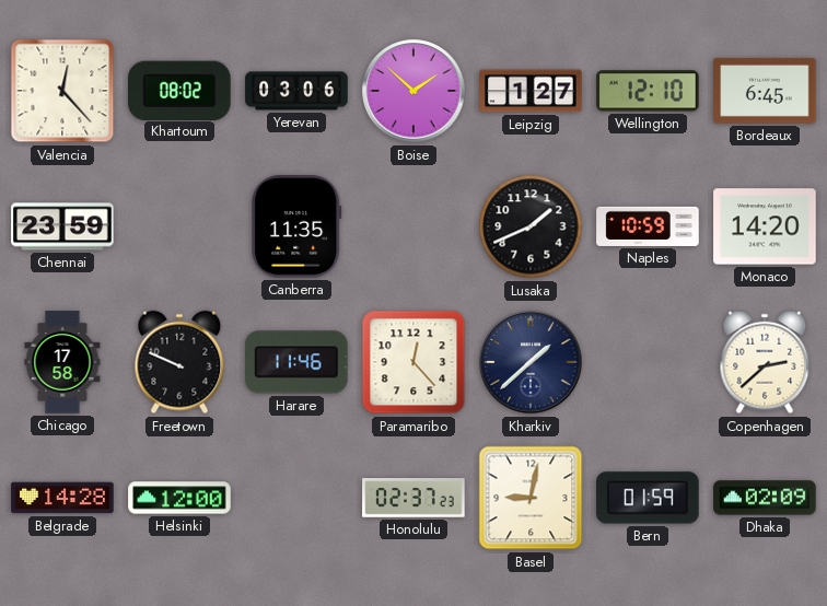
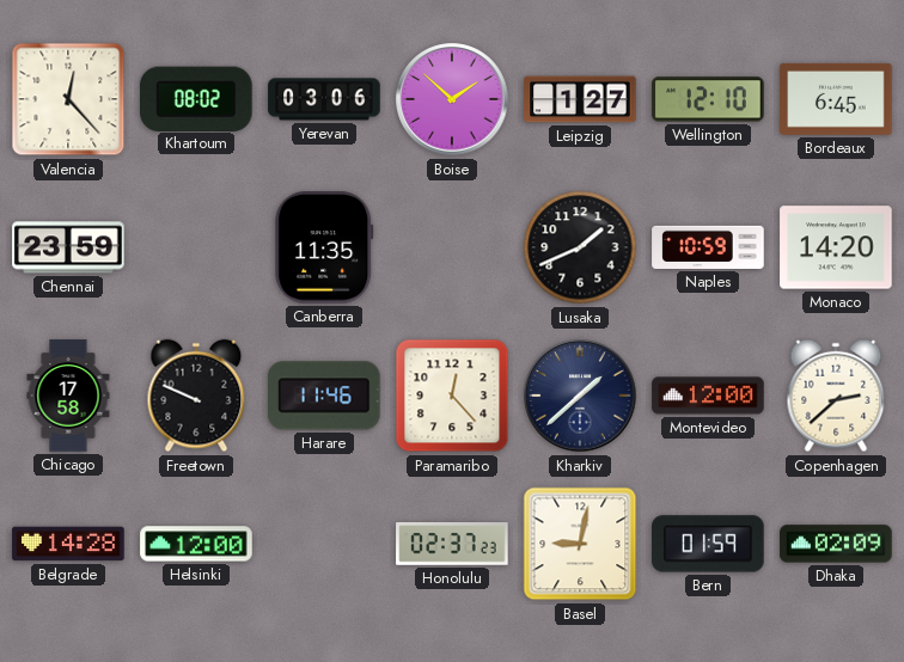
Montevideo: none -> 12:00
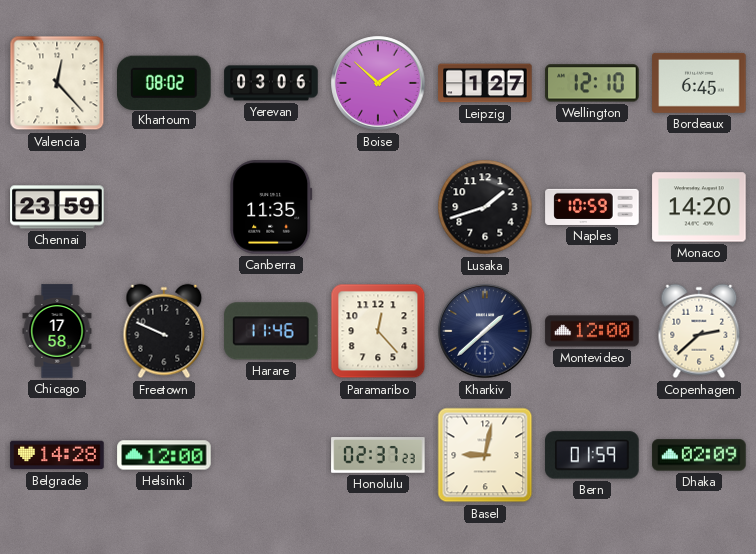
Lusaka: 1:41 -> 1:42
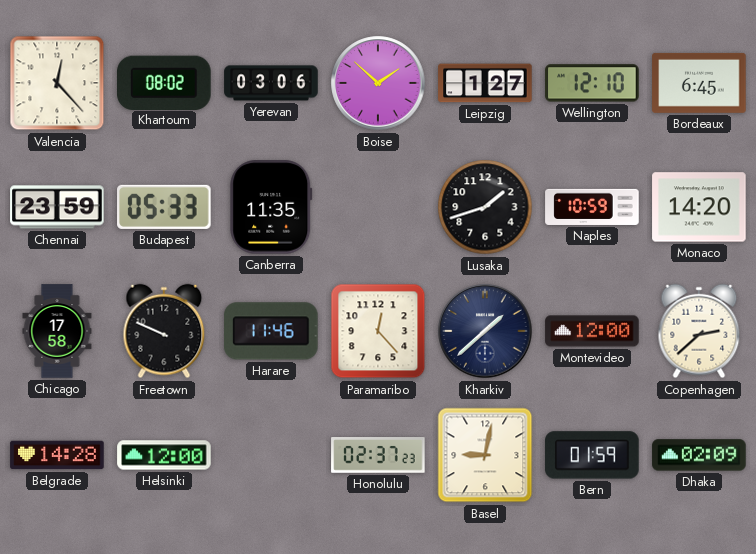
Budapest: none -> 05:33
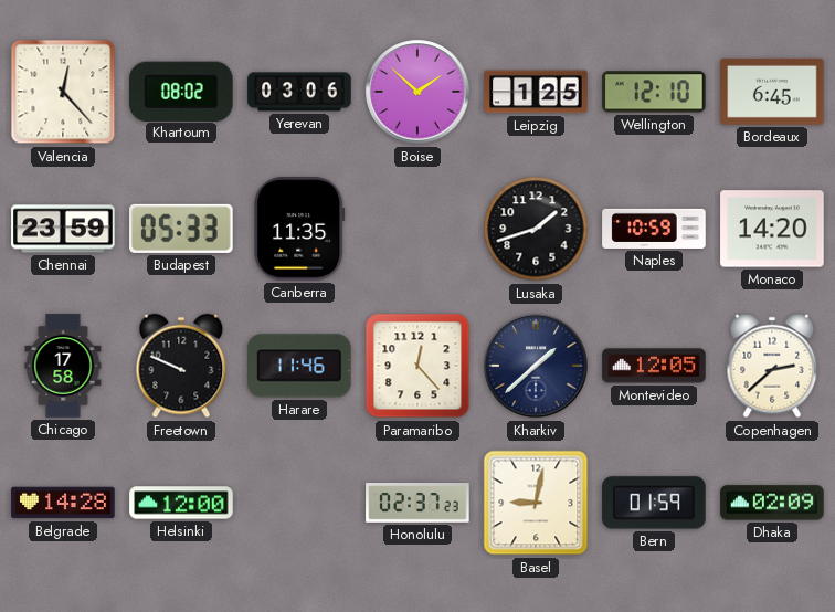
Leipzig: 1:27 -> 1:25
Montevideo: 12:00 -> 12:05
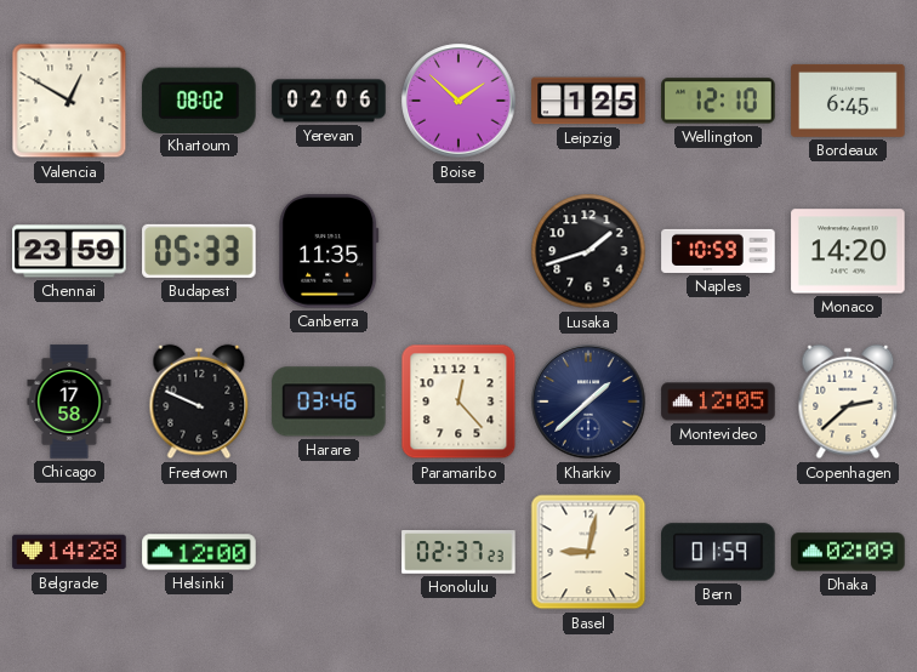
Valencia: 12:23 -> 12:50
Yerevan: 03:06 -> 02:06
Harare: 11:46 -> 03:46
